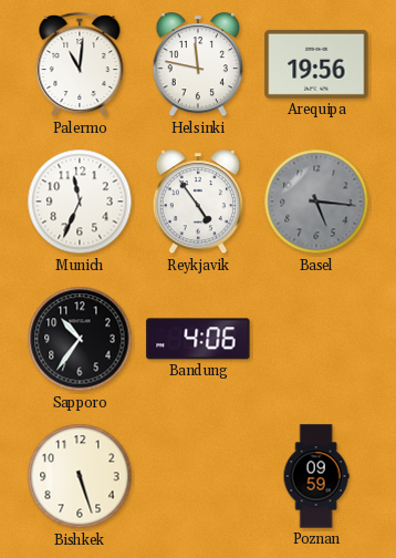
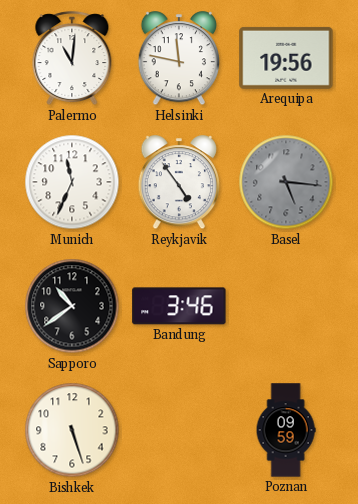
Sapporo: 10:36 -> 10:39
Bandung: 4:06 -> 3:46
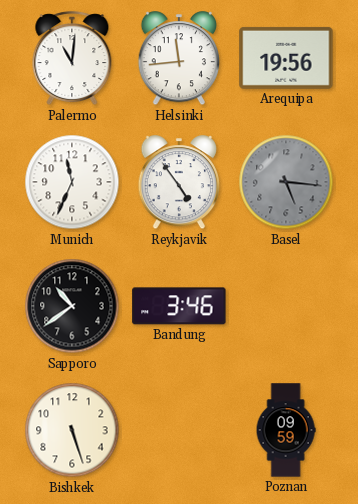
Helsinki: 11:47 -> 11:44
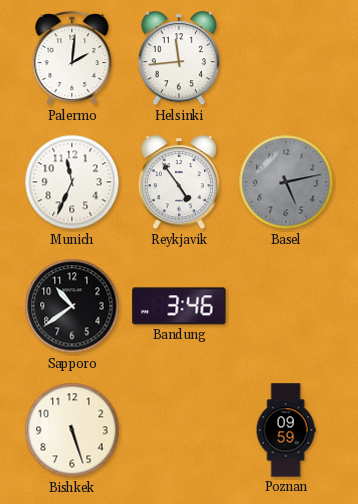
Palermo: 11:01 -> 2:01
Arequipa: 19:56 -> none
Basel: 5:16 -> 5:13
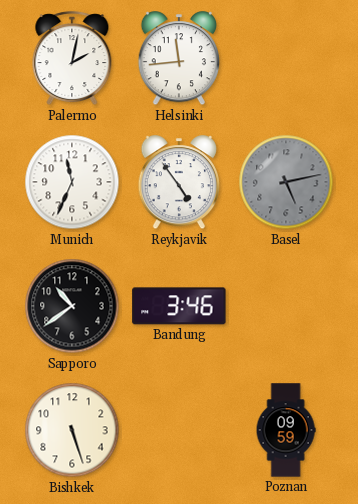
Palermo: 2:01 -> 2:02
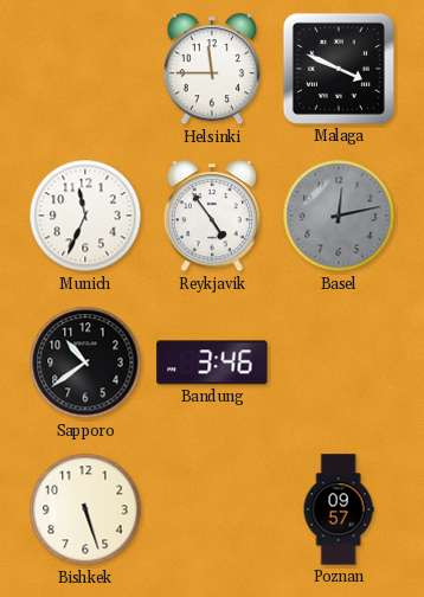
Palermo: 2:02 -> none
Helsinki: 11:44 -> 11:45
Malaga: none -> 3:49
Basel: 5:13 -> 12:13
Poznan: 09:59 -> 09:57
